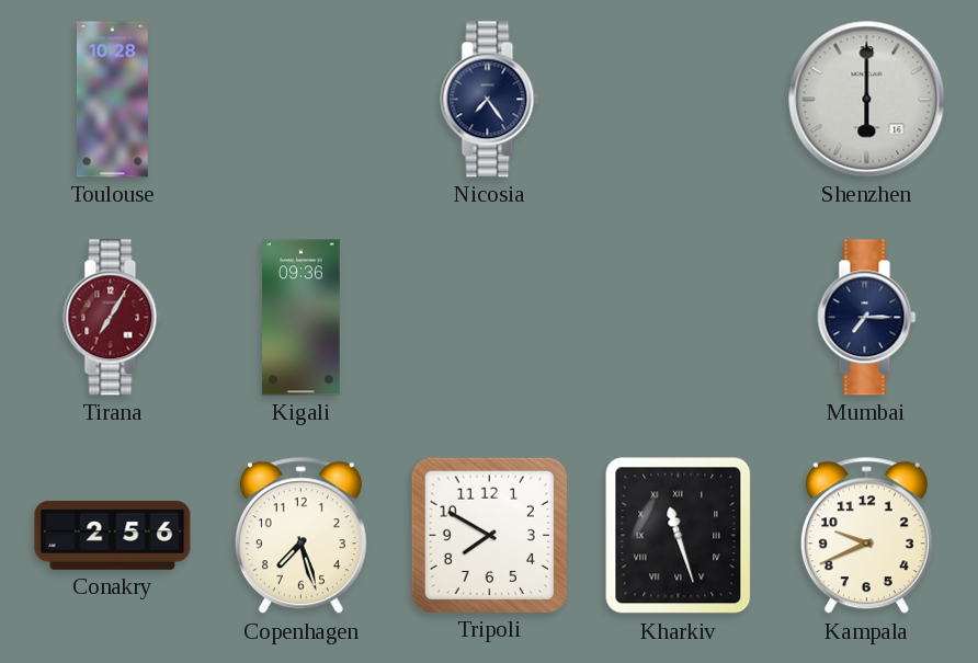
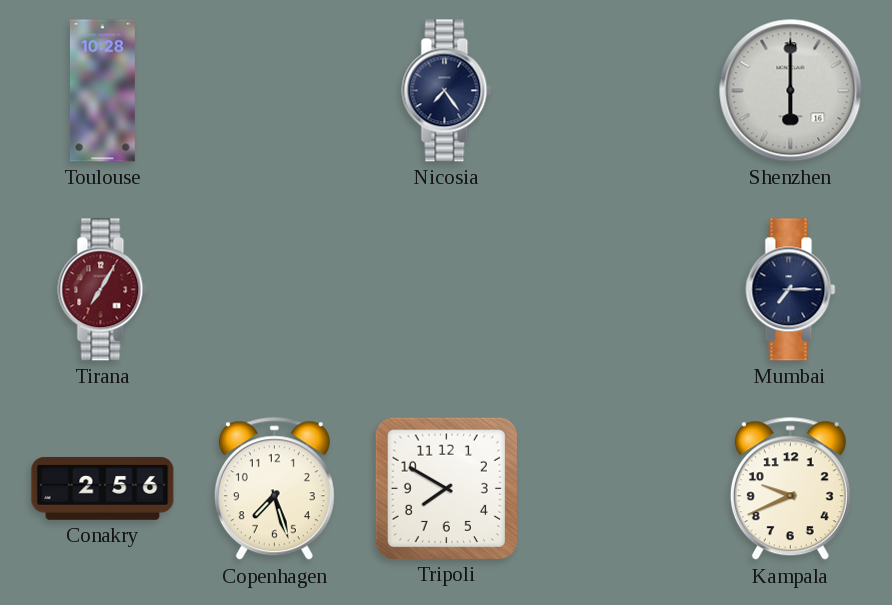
Kigali: 09:36 -> none
Kharkiv: 11:27 -> none
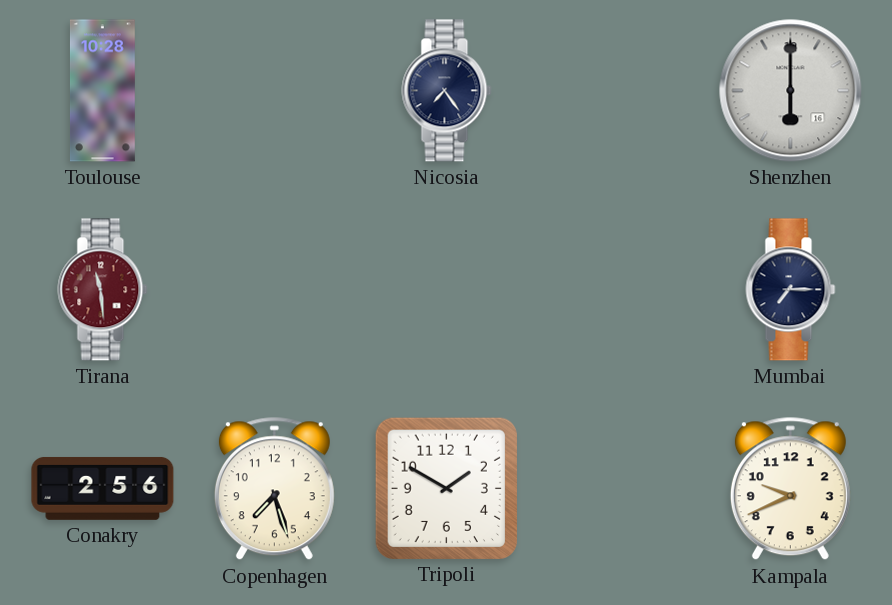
Tirana: 7:05 -> 11:29
Tripoli: 7:50 -> 1:50
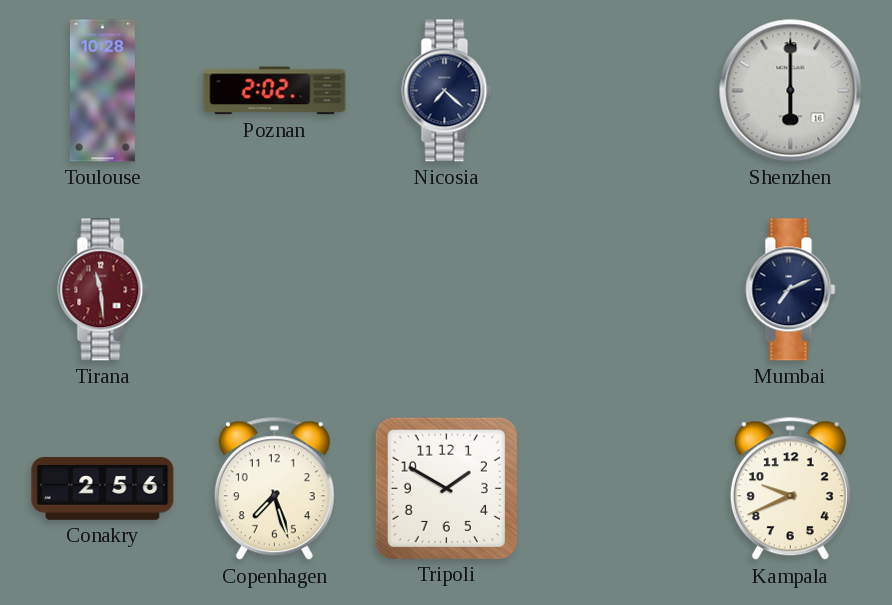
Poznan: none -> 2:02
Nicosia: 7:24 -> 7:22
Mumbai: 7:15 -> 7:11
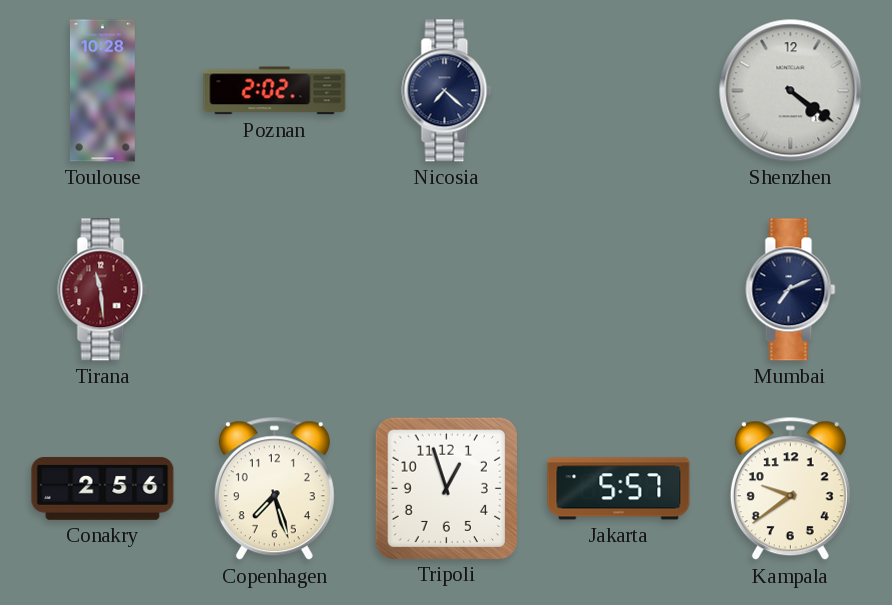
Shenzhen: 6:00 -> 4:21
Tripoli: 1:50 -> 12:57
Jakarta: none -> 5:57
Kampala: 9:41 -> 9:39
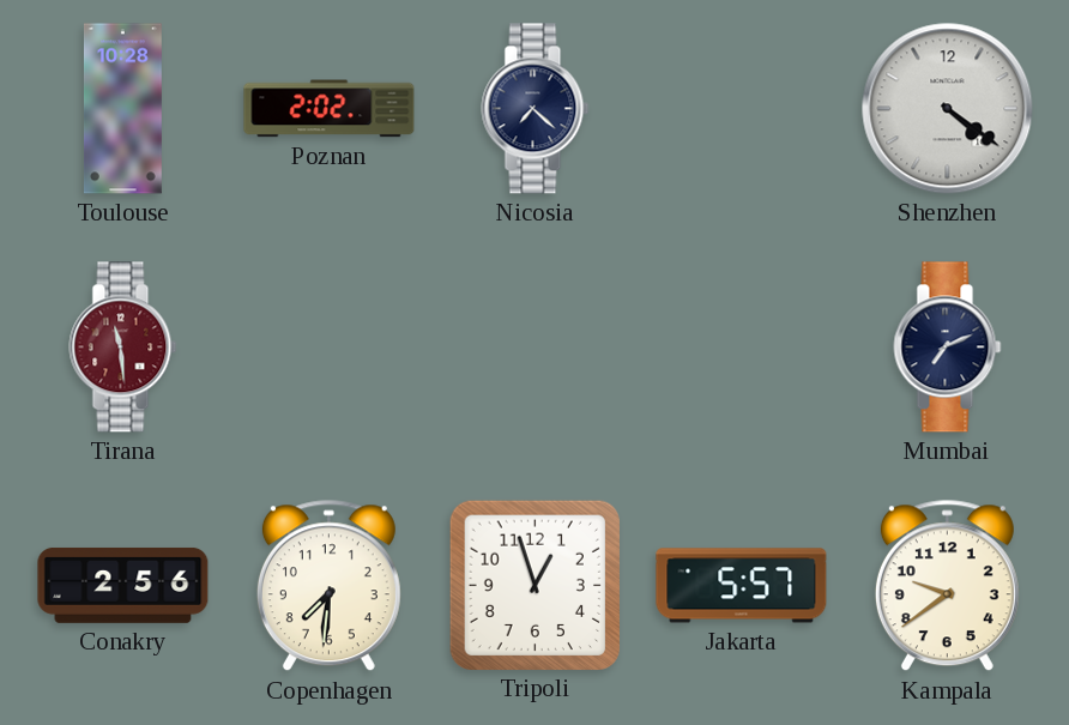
Copenhagen: 7:27 -> 7:31
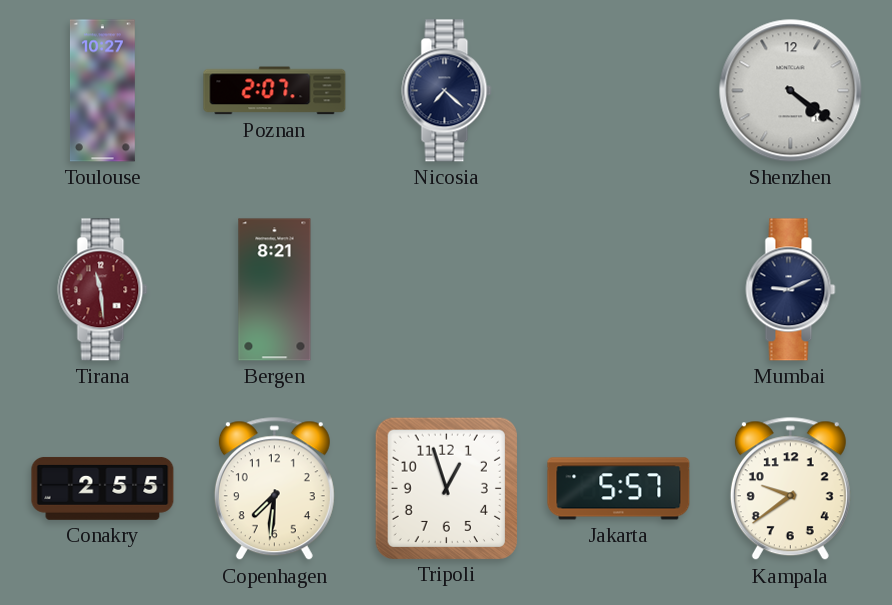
Toulouse: 10:28 -> 10:27
Poznan: 2:02 -> 2:07
Bergen: none -> 8:21
Mumbai: 7:11 -> 9:11
Conakry: 2:56 -> 2:55
